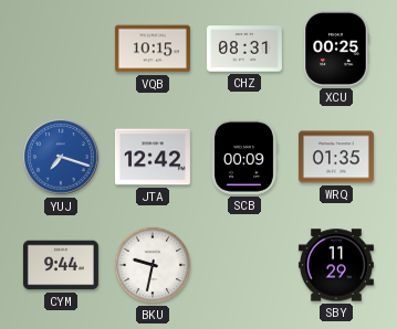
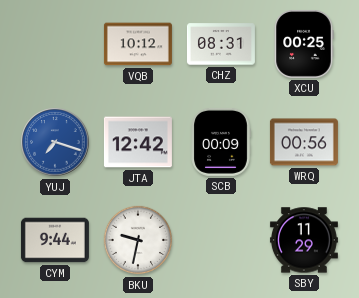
VQB: 10:15 -> 10:12
WRQ: 01:35 -> 00:56
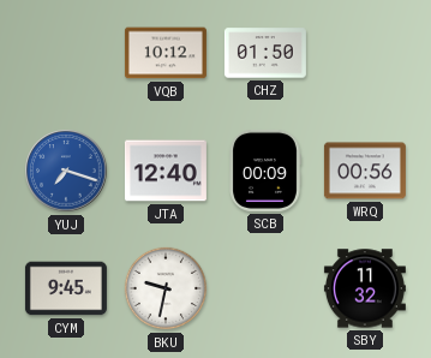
CHZ: 08:31 -> 01:50
XCU: 00:25 -> none
JTA: 12:42 -> 12:40
CYM: 9:44 -> 9:45
SBY: 11:29 -> 11:32
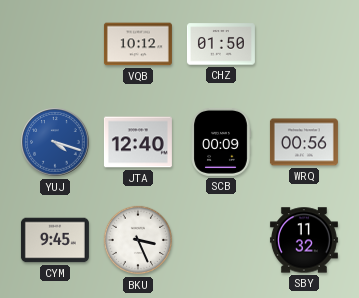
YUJ: 7:18 -> 4:18
BKU: 9:32 -> 3:26
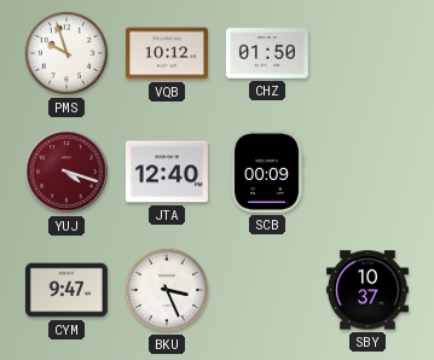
PMS: none -> 9:57
YUJ dial: blue -> burgundy
WRQ: 00:56 -> none
CYM: 9:45 -> 9:47
SBY: 11:32 -> 10:37
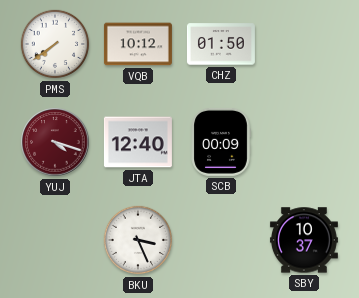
PMS: 9:57 -> 7:39
CYM: 9:47 -> none
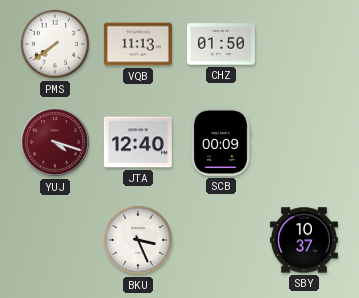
VQB: 10:12 -> 11:13
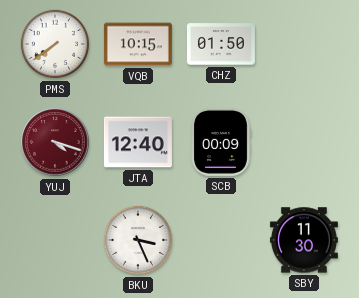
VQB: 11:13 -> 10:15
SBY: 10:37 -> 11:30
